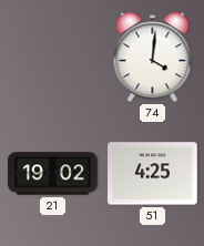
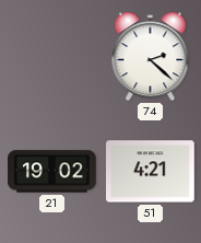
74: 4:01 -> 2:22
51: 4:25 -> 4:21
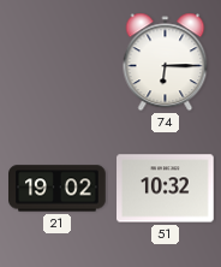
74: 2:22 -> 6:15
51: 4:21 -> 10:32
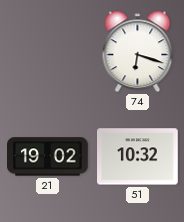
74: 6:15 -> 6:18
